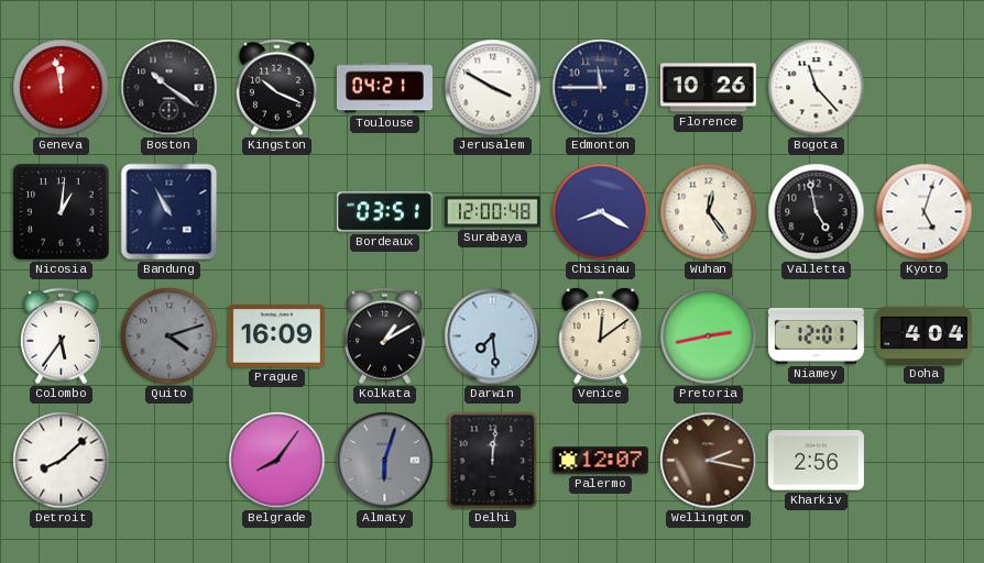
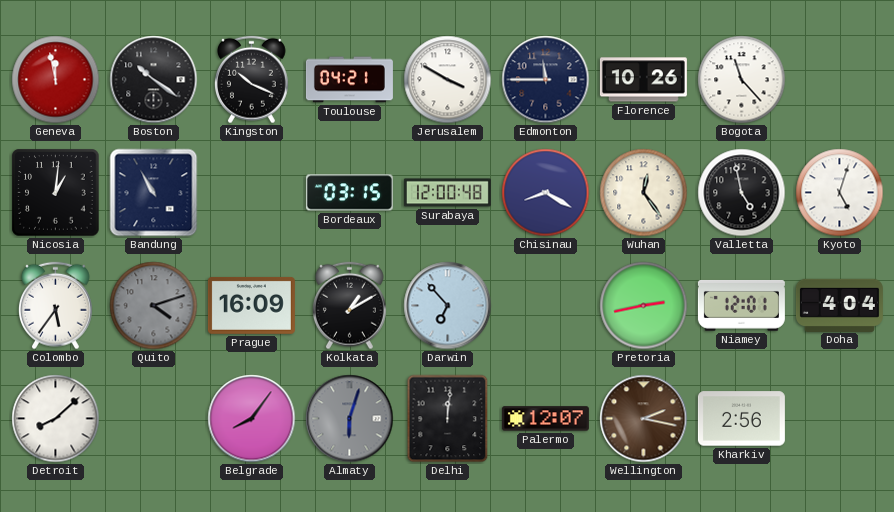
Bordeaux: 03:51 -> 03:15
Darwin: 7:29 -> 6:53
Venice: 12:09 -> none
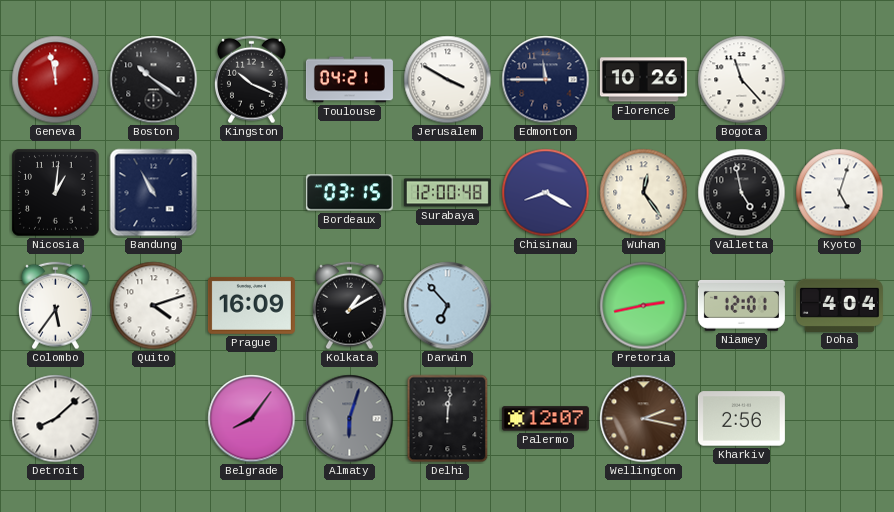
Quito dial: grey -> white
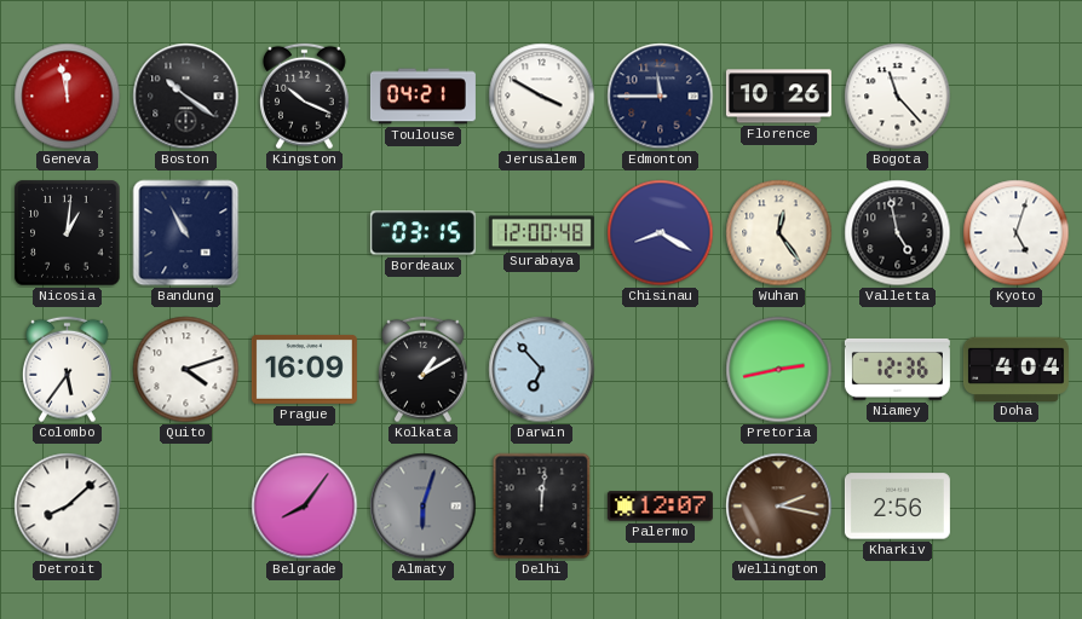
Niamey: 12:01 -> 12:36
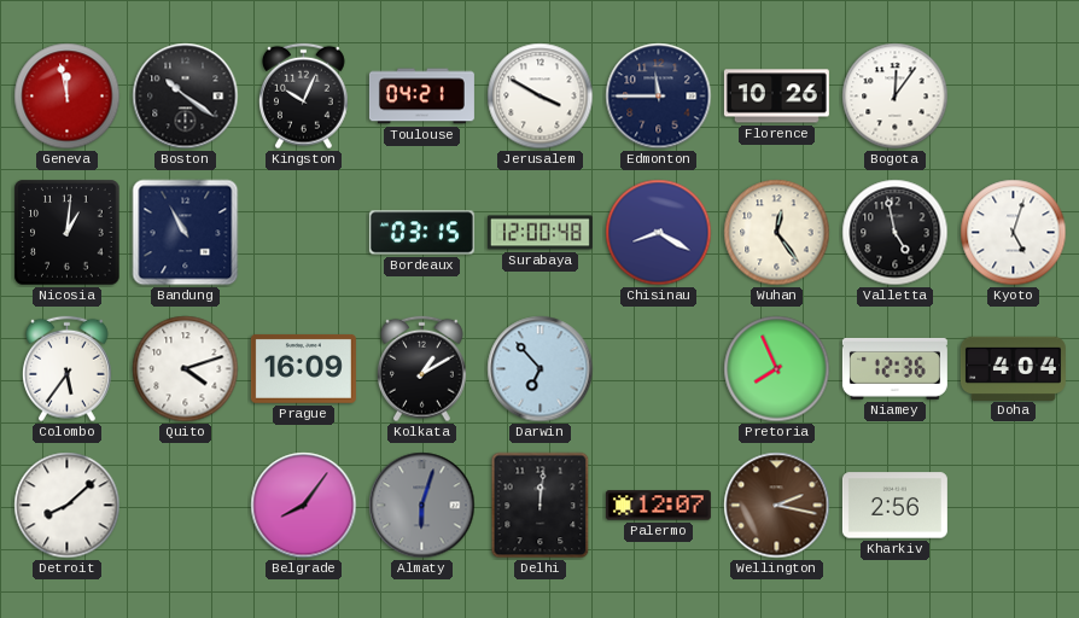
Kingston: 10:19 -> 10:04
Bogota: 11:23 -> 12:06
Pretoria: 2:43 -> 7:56
